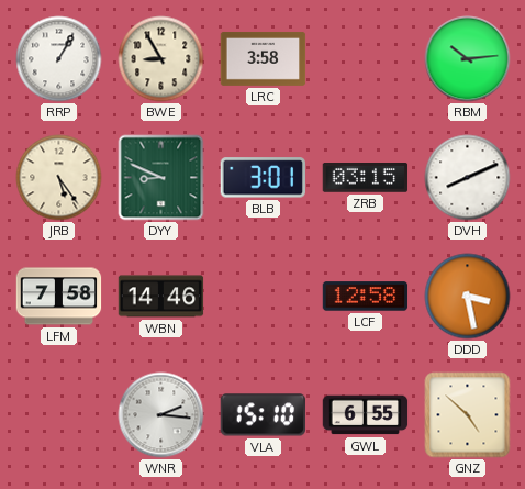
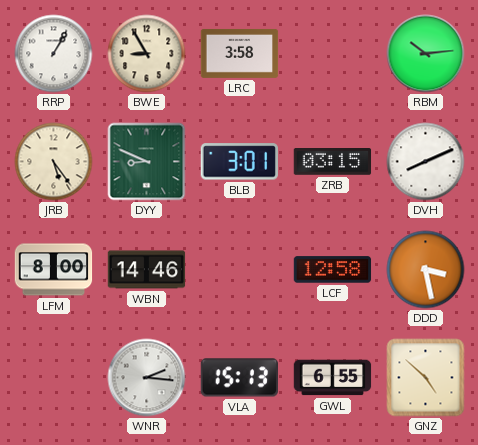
LFM: 7:58 -> 8:00
VLA: 15:10 -> 15:13
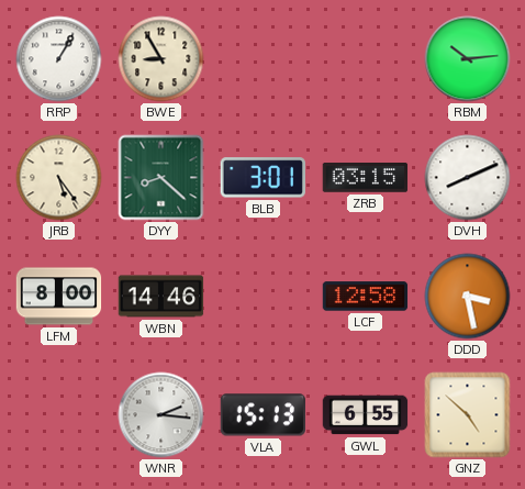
LRC: 3:58 -> none
DYY: 8:49 -> 8:22
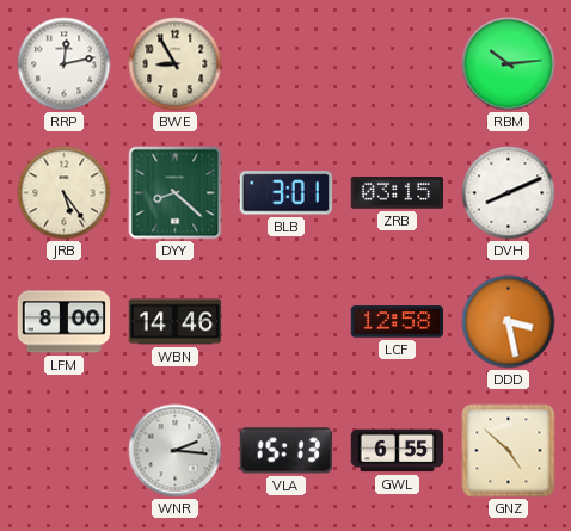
RRP: 1:05 -> 12:13
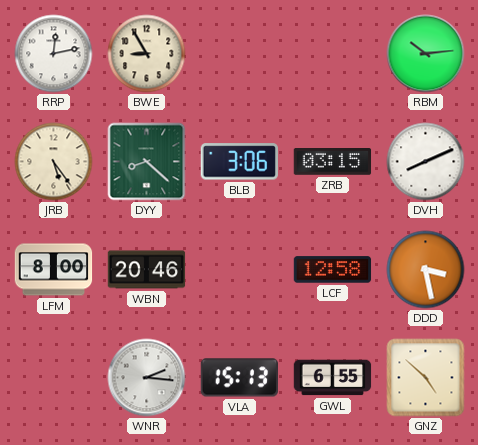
BLB: 3:01 -> 3:06
WBN: 14:46 -> 20:46
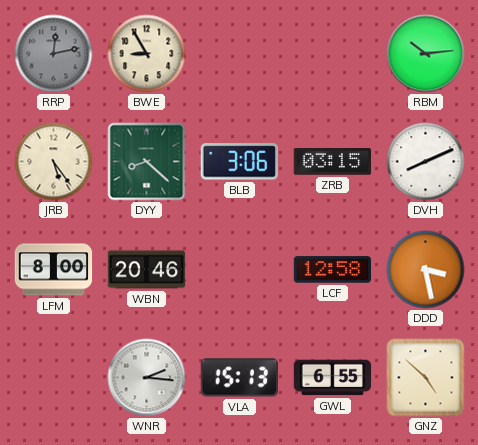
RRP dial: white -> grey
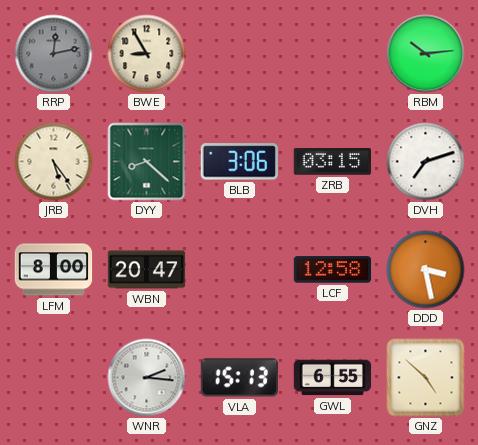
DVH: 8:11 -> 7:12
WBN: 20:46 -> 20:47
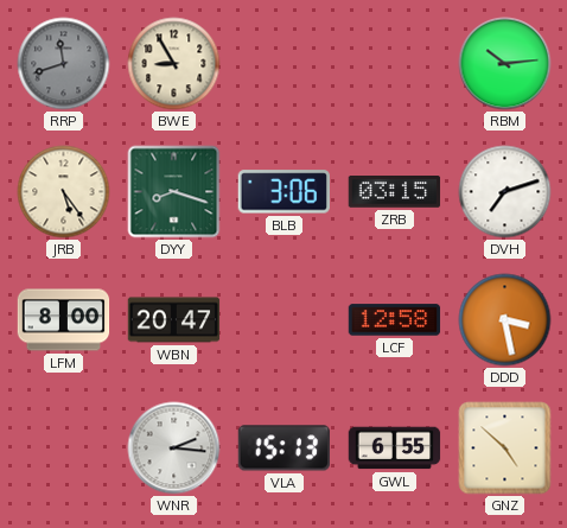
RRP: 12:13 -> 11:42
DYY: 8:22 -> 8:18
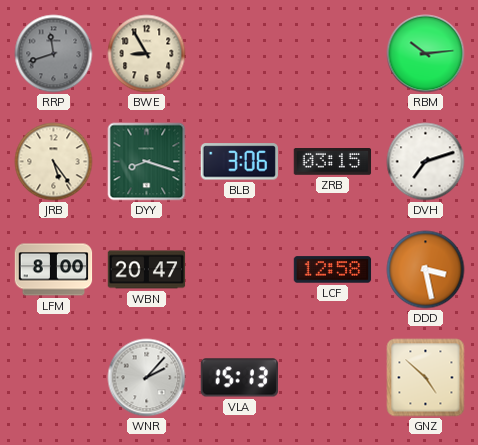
WNR: 2:16 -> 2:07
GWL: 6:55 -> none
